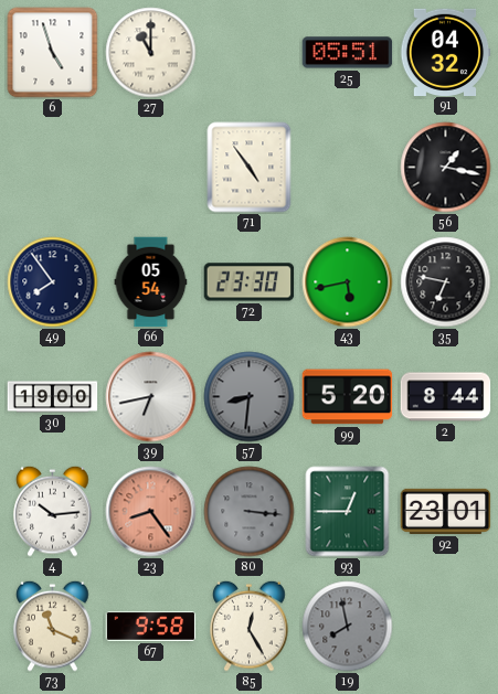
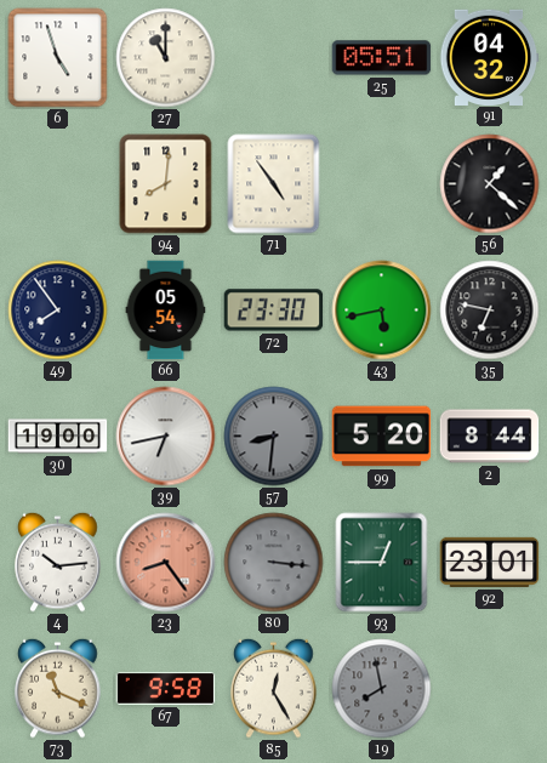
94: none -> 8:01
56: 1:17 -> 1:22
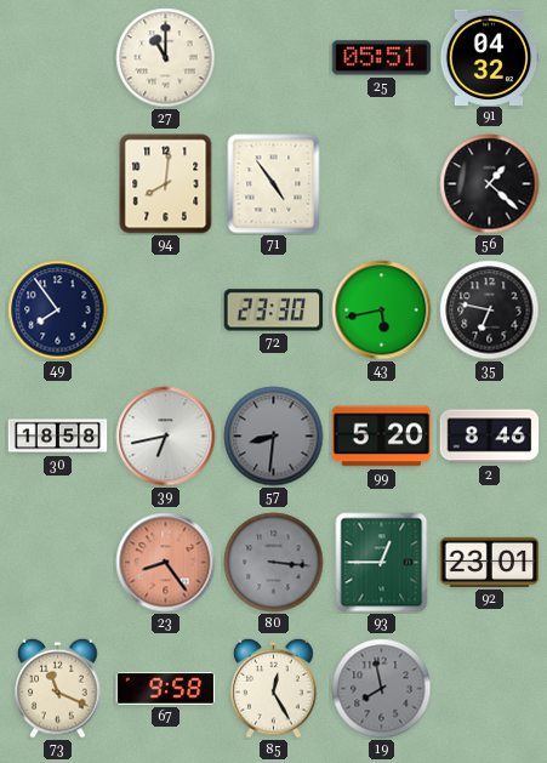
6: 4:57 -> none
66: 05:54 -> none
30: 19:00 -> 18:58
2: 8:44 -> 8:46
4: 10:14 -> none
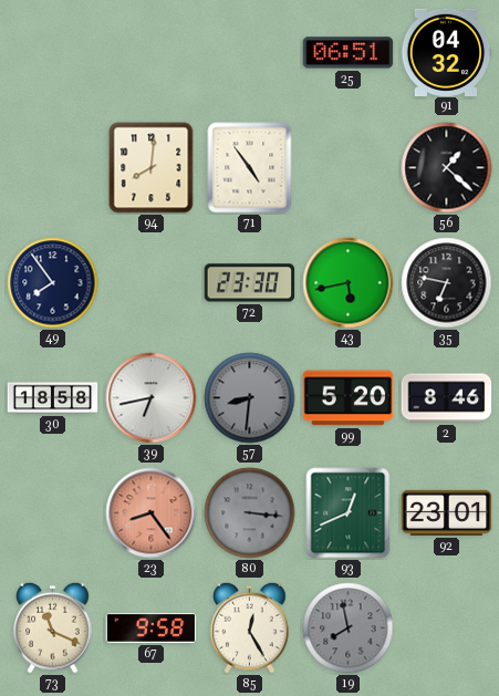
27: 11:00 -> none
25: 05:51 -> 06:51
93: 12:45 -> 12:41
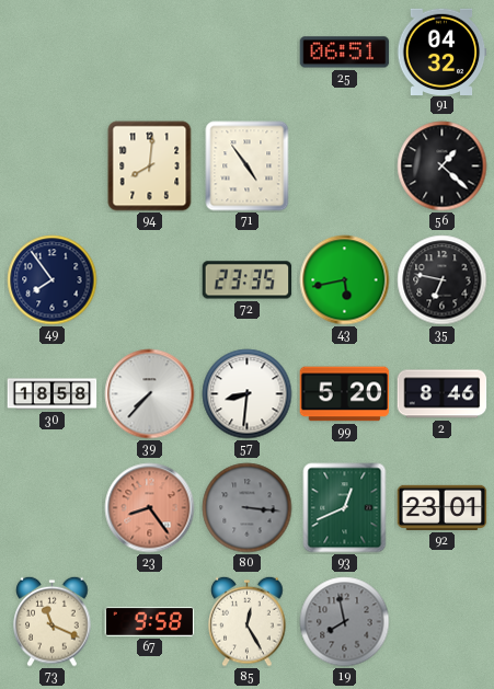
72: 23:30 -> 23:35
39: 6:43 -> 7:37
57 dial: grey -> white
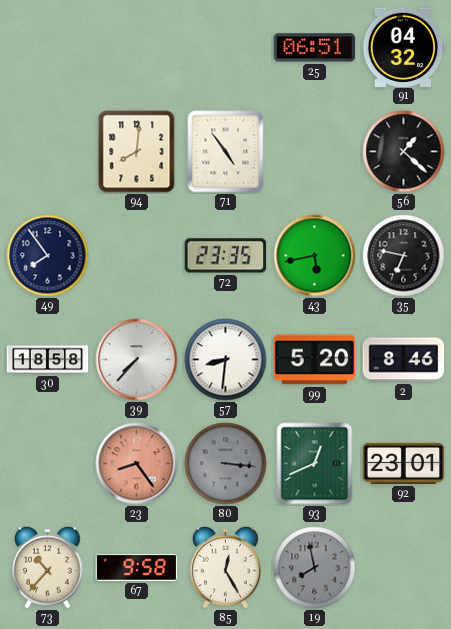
73: 11:19 -> 10:37
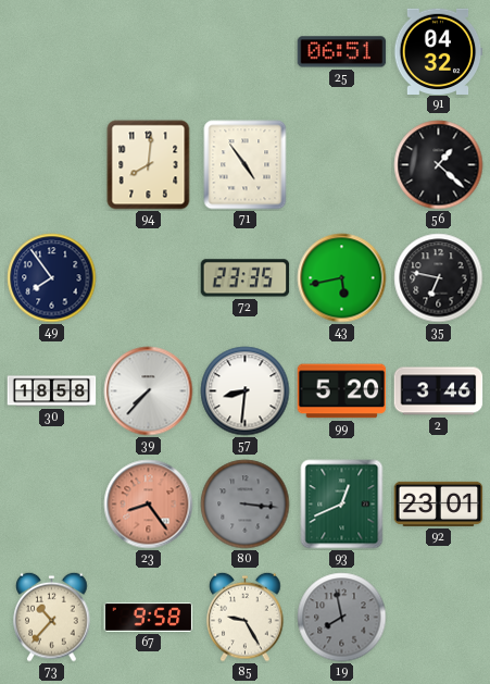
2: 8:46 -> 3:46
85: 12:25 -> 9:25
